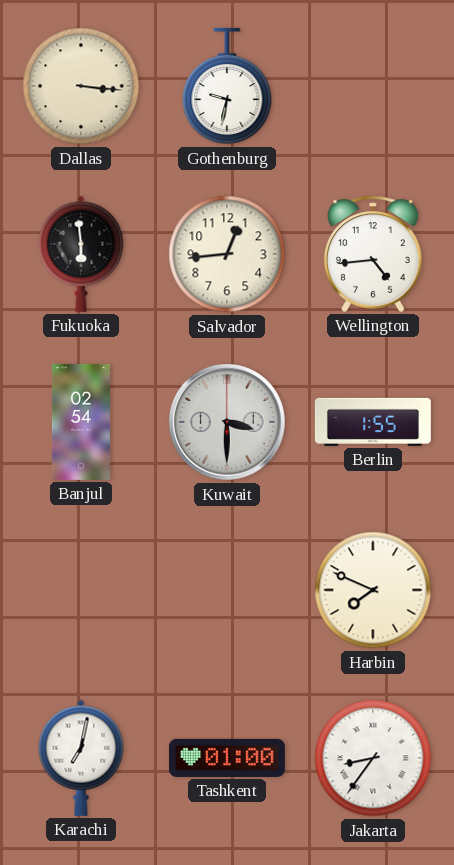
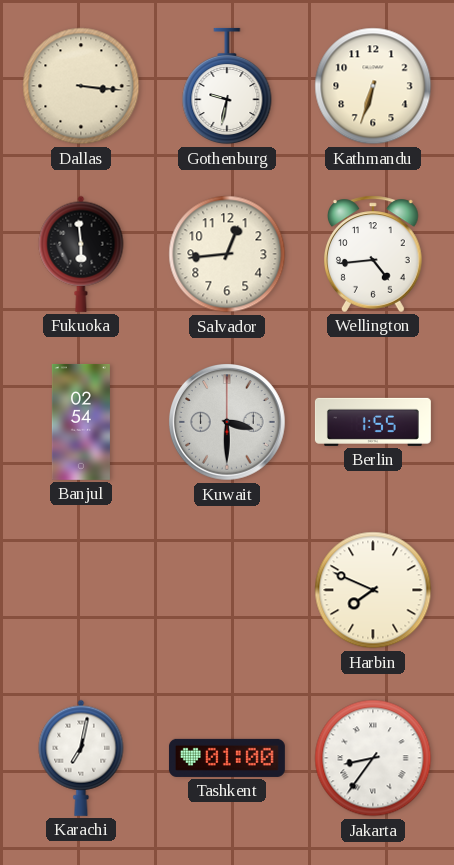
Kathmandu: none -> 6:33
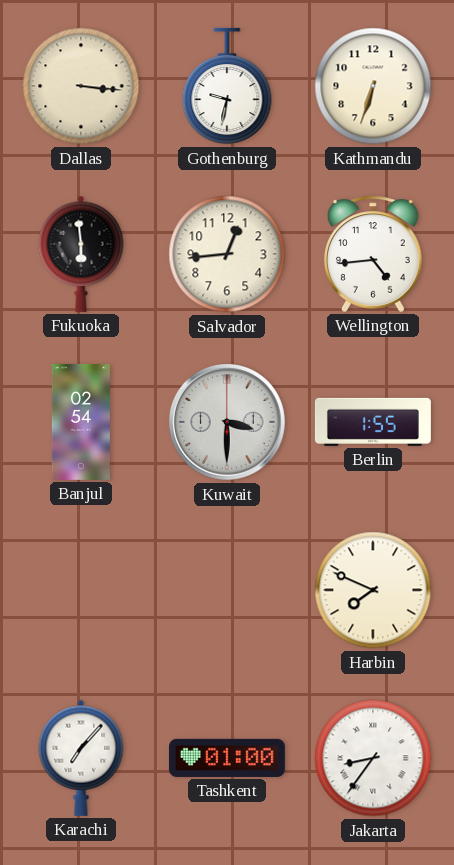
Karachi: 7:02 -> 7:07
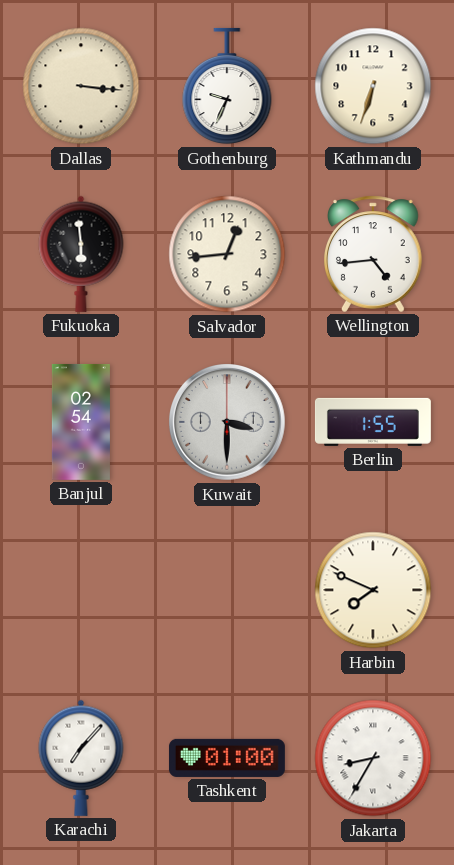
Gothenburg: 9:32 -> 9:34
Jakarta: 8:36 -> 8:35
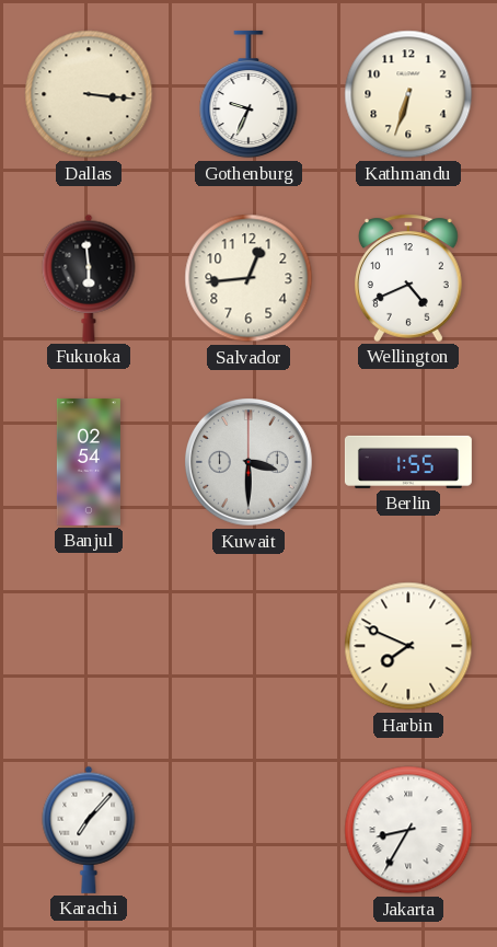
Wellington: 4:44 -> 4:41
Tashkent: 01:00 -> none
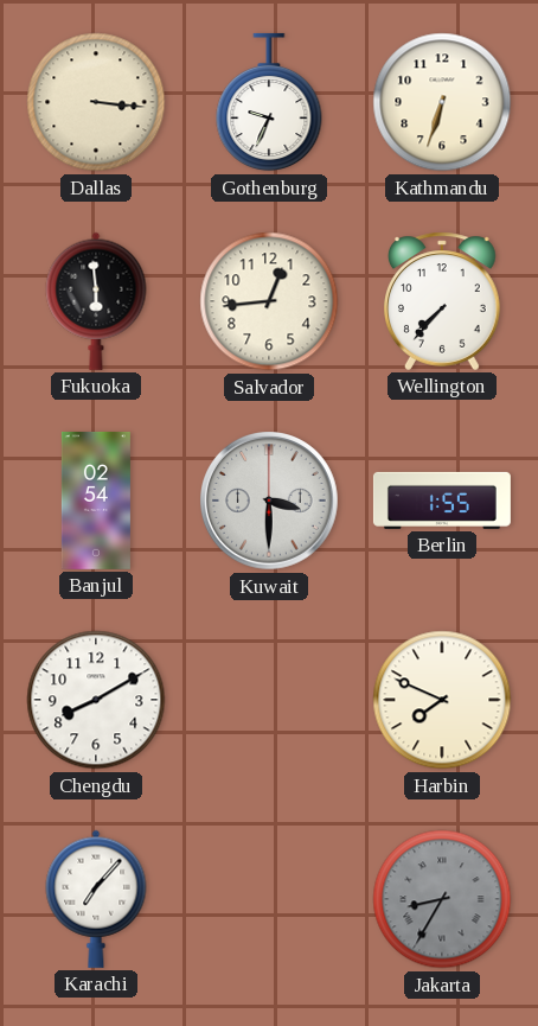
Wellington: 4:41 -> 7:37
Chengdu: none -> 8:10
Jakarta dial: white -> grey
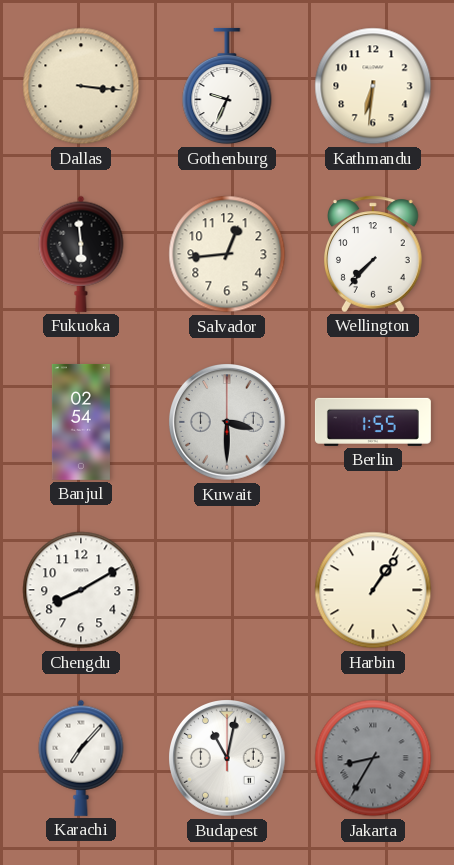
Kathmandu: 6:33 -> 6:31
Harbin: 7:49 -> 1:06
Budapest: none -> 11:02
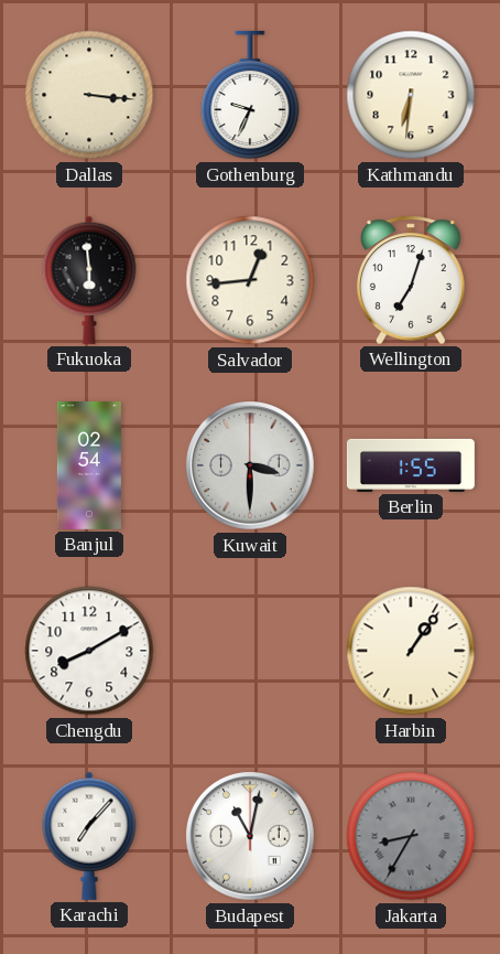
Wellington: 7:37 -> 7:03
